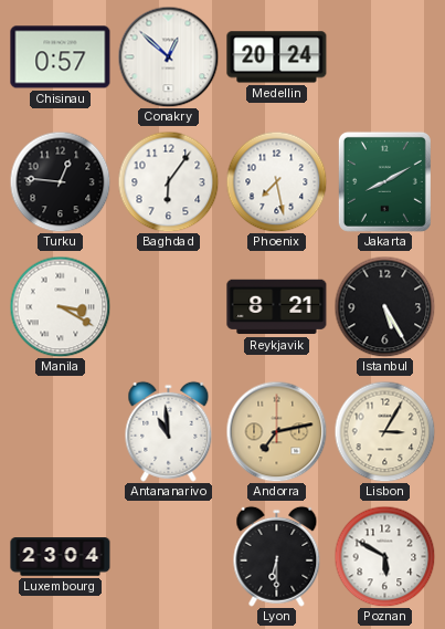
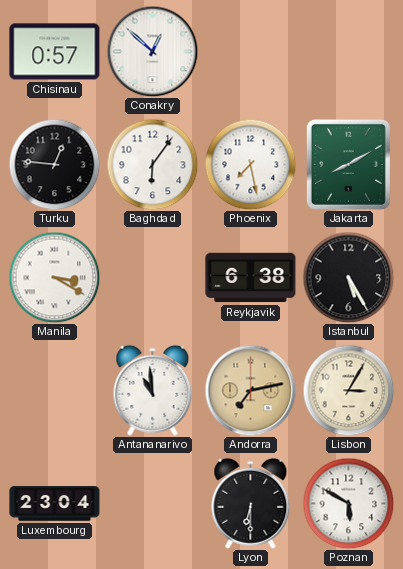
Medellin: 20:24 -> none
Reykjavik: 8:21 -> 6:38
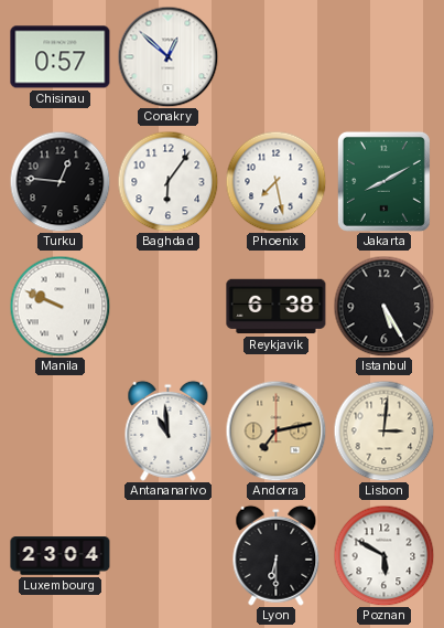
Manila: 3:20 -> 9:49
Lisbon: 3:05 -> 3:01
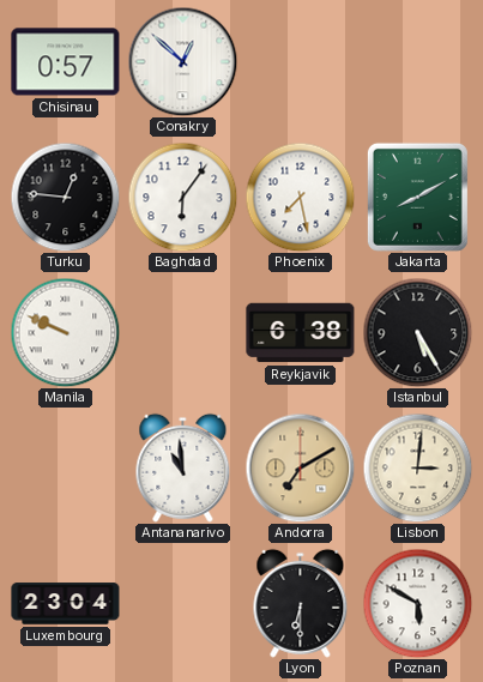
Andorra: 7:13 -> 7:10
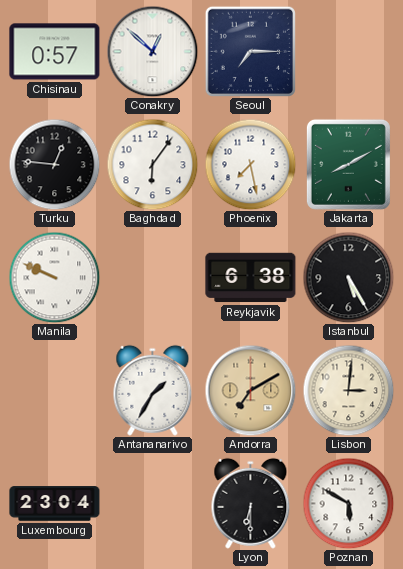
Seoul: none -> 7:15
Antananarivo: 10:59 -> 1:35
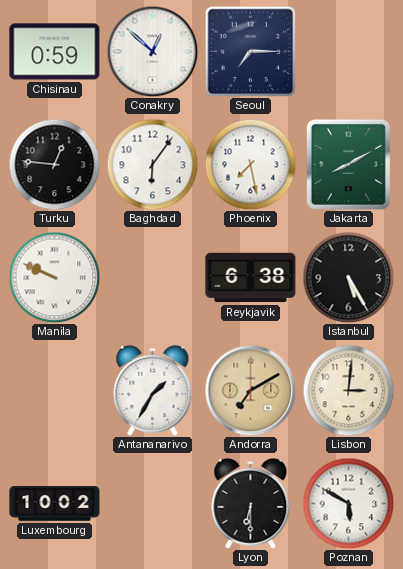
Chisinau: 0:57 -> 0:59
Luxembourg: 23:04 -> 10:02
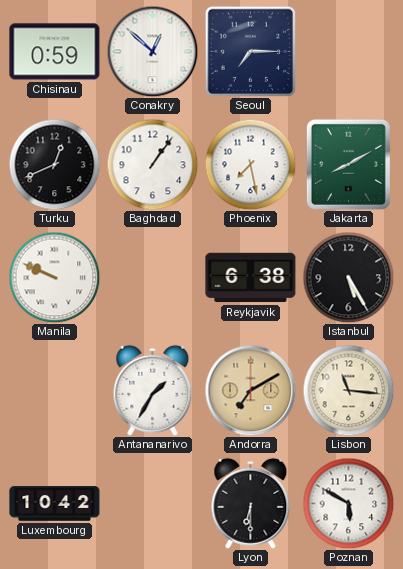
Turku: 12:46 -> 12:41
Baghdad: 6:06 -> 1:06
Lisbon: 3:01 -> 11:16
Luxembourg: 10:02 -> 10:42
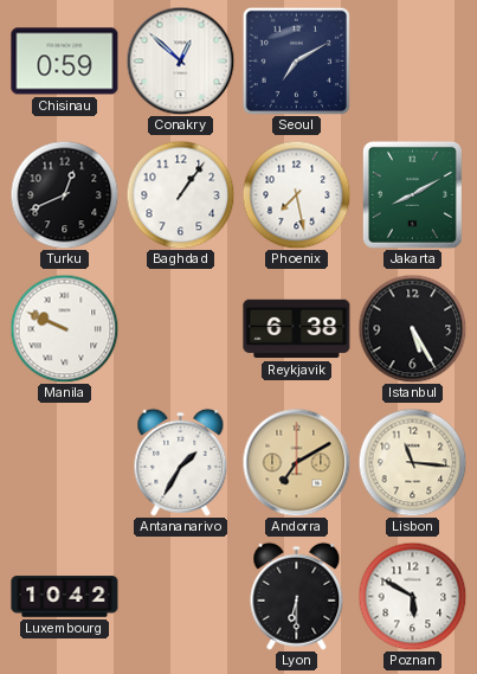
Seoul: 7:15 -> 7:10
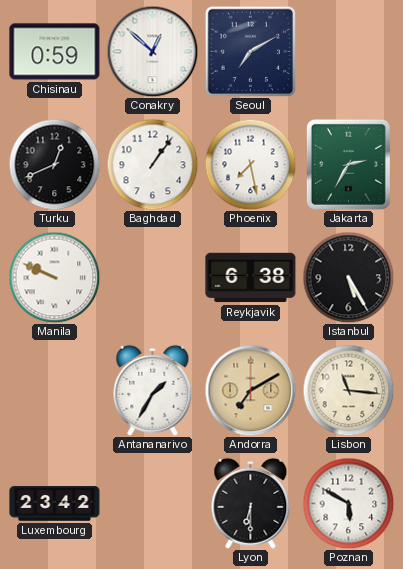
Jakarta: 8:10 -> 2:35
Luxembourg: 10:42 -> 23:42
